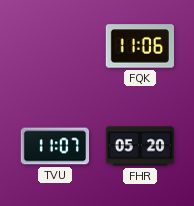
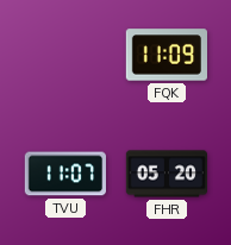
FQK: 11:06 -> 11:09
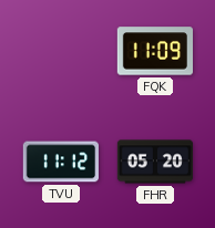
TVU: 11:07 -> 11:12
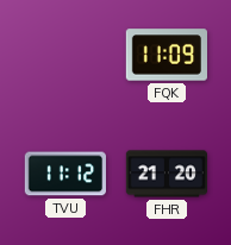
FHR: 05:20 -> 21:20
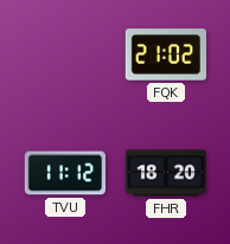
FQK: 11:09 -> 21:02
FHR: 21:20 -> 18:20
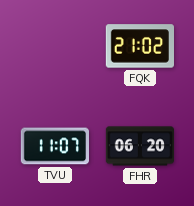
TVU: 11:12 -> 11:07
FHR: 18:20 -> 06:20
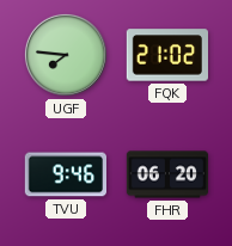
UGF: none -> 7:46
TVU: 11:07 -> 9:46
